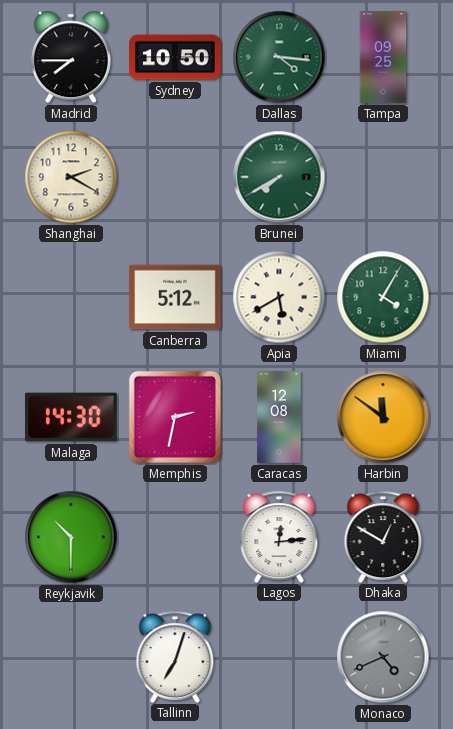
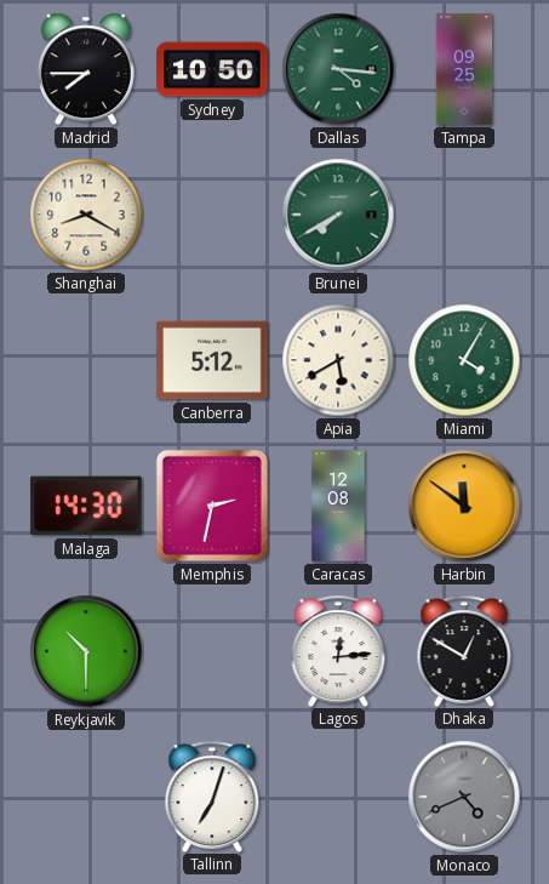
Shanghai: 2:20 -> 8:20
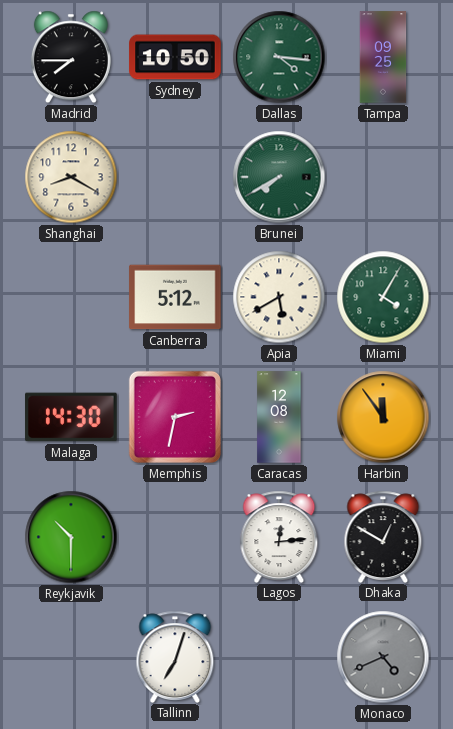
Harbin: 11:51 -> 11:54
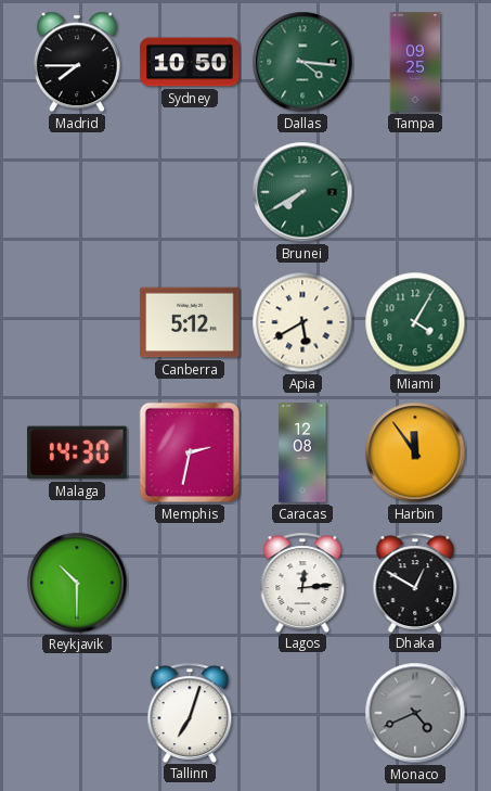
Shanghai: 8:20 -> none
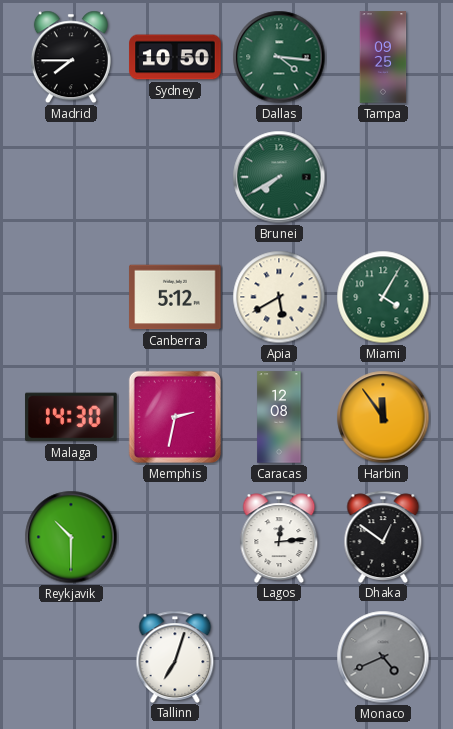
Dhaka: 12:50 -> 12:51
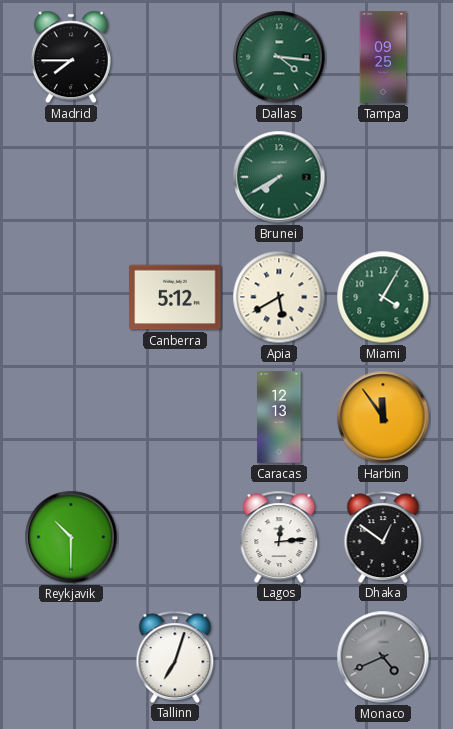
Sydney: 10:50 -> none
Malaga: 14:30 -> none
Memphis: 2:32 -> none
Caracas: 12:08 -> 12:13
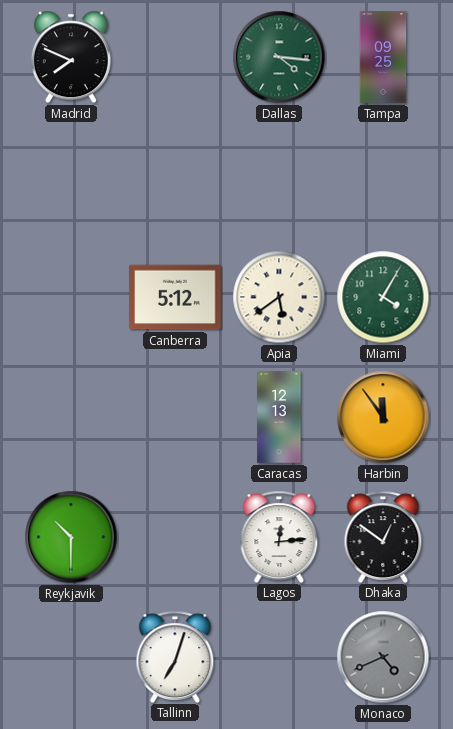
Madrid: 7:45 -> 7:49
Brunei: 7:40 -> none
Apia: 5:40 -> 5:39
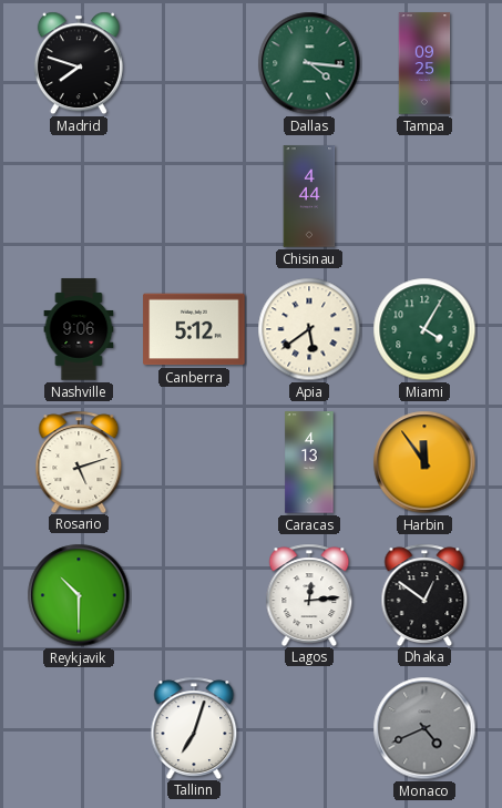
Madrid: 7:49 -> 7:48
Chisinau: none -> 4:44
Nashville: none -> 9:06
Rosario: none -> 5:12
Caracas: 12:13 -> 4:13
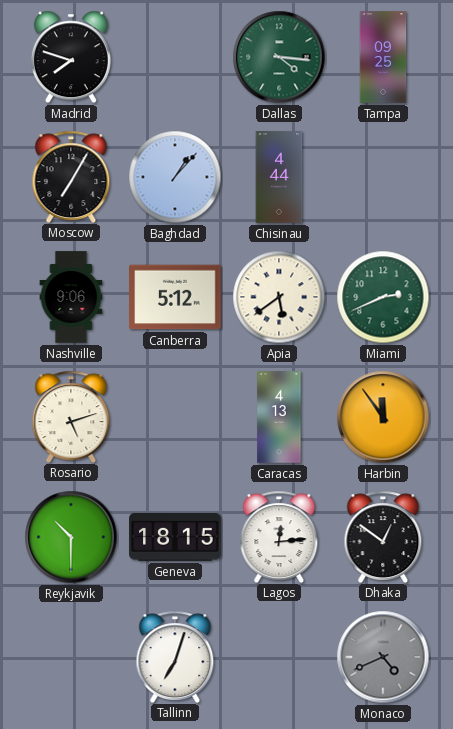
Moscow: none -> 7:05
Baghdad: none -> 1:07
Miami: 4:05 -> 2:41
Geneva: none -> 18:15
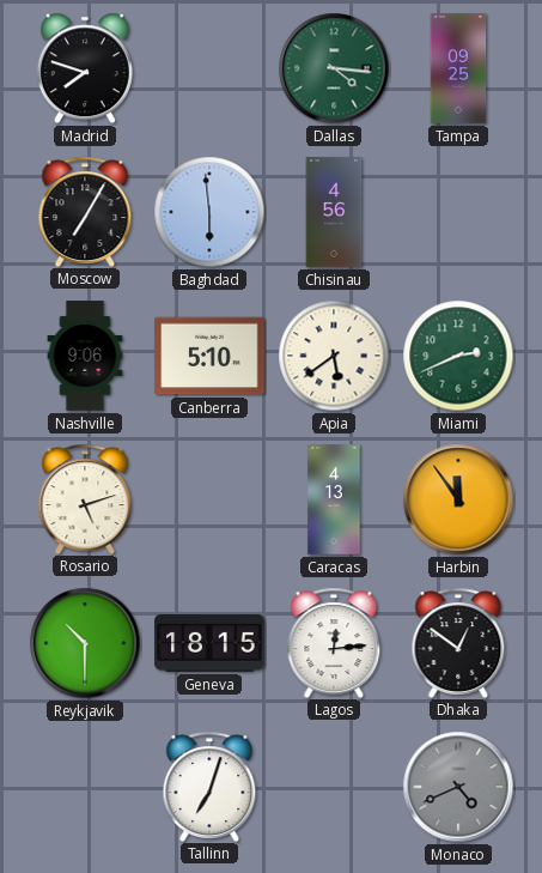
Baghdad: 1:07 -> 5:59
Chisinau: 4:44 -> 4:56
Canberra: 5:12 -> 5:10
